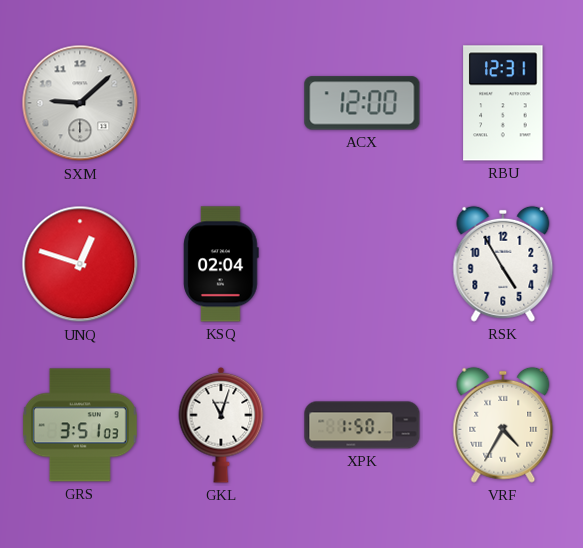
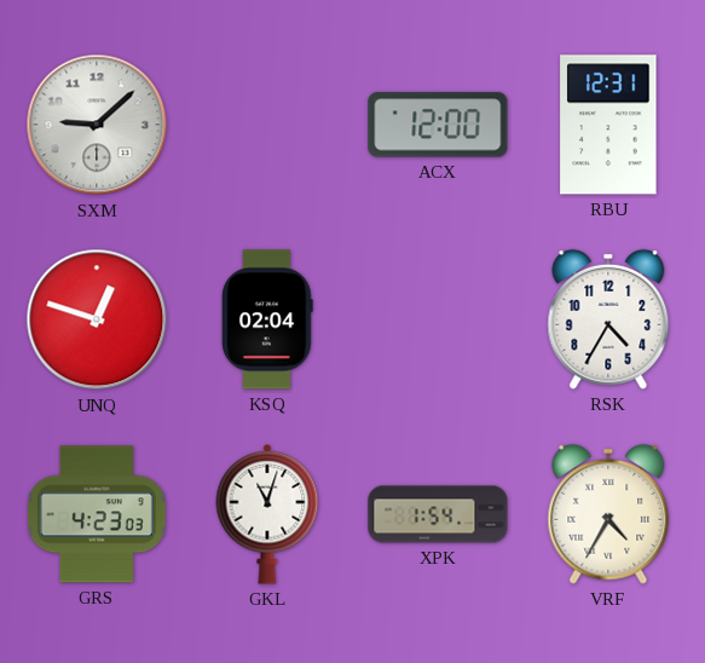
RSK: 4:55 -> 4:35
GRS: 3:51 -> 4:23
XPK: 1:50 -> 1:54
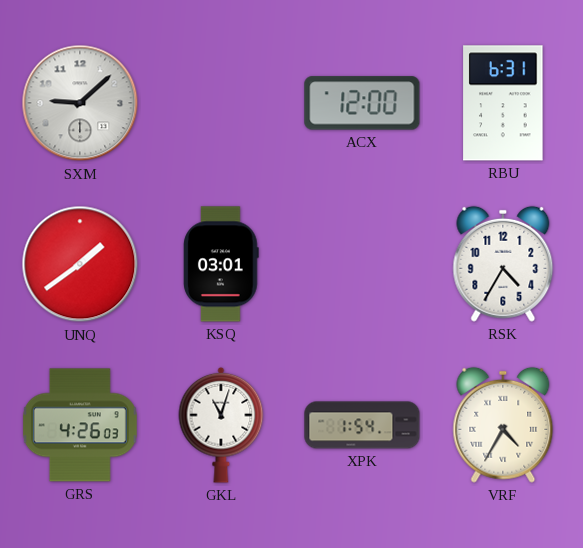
RBU: 12:31 -> 6:31
UNQ: 12:48 -> 1:39
KSQ: 02:04 -> 03:01
GRS: 4:23 -> 4:26
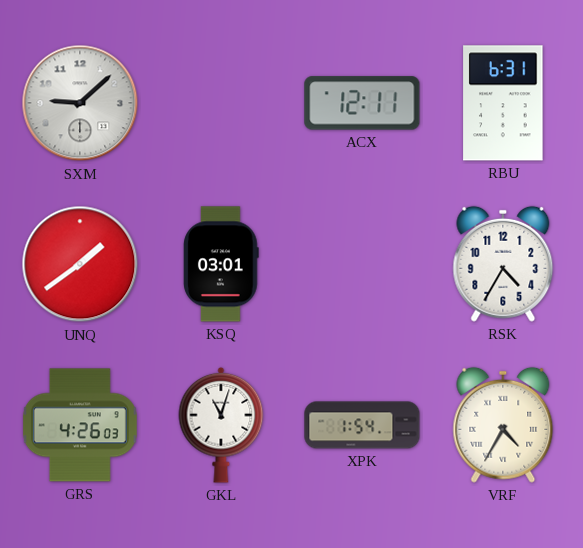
ACX: 12:00 -> 12:11
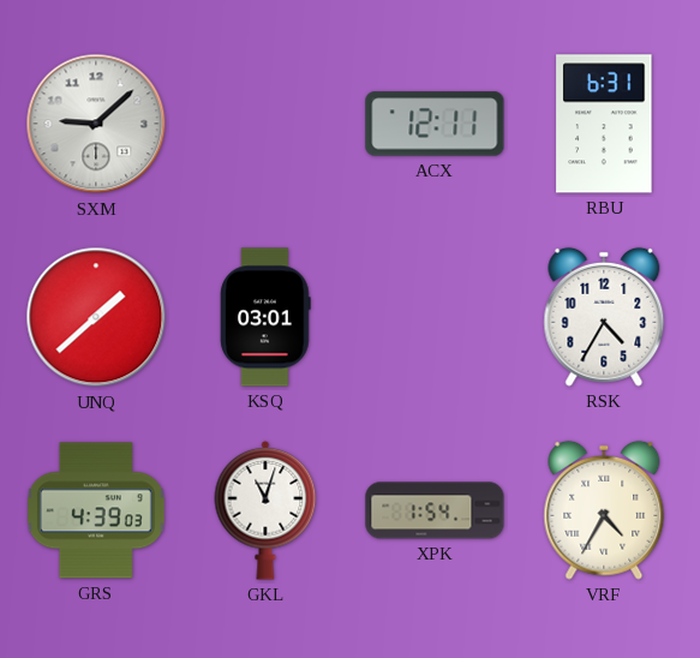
UNQ: 1:39 -> 1:38
GRS: 4:26 -> 4:39
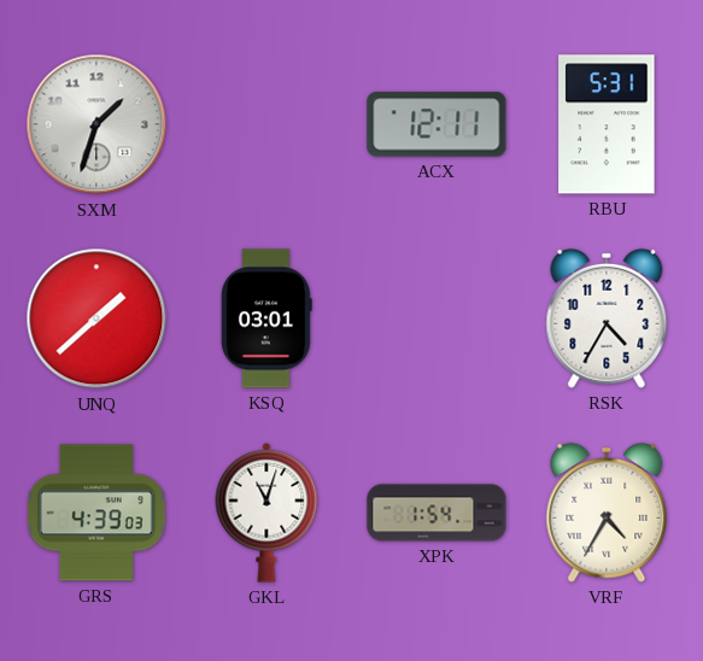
SXM: 9:08 -> 1:33
RBU: 6:31 -> 5:31
